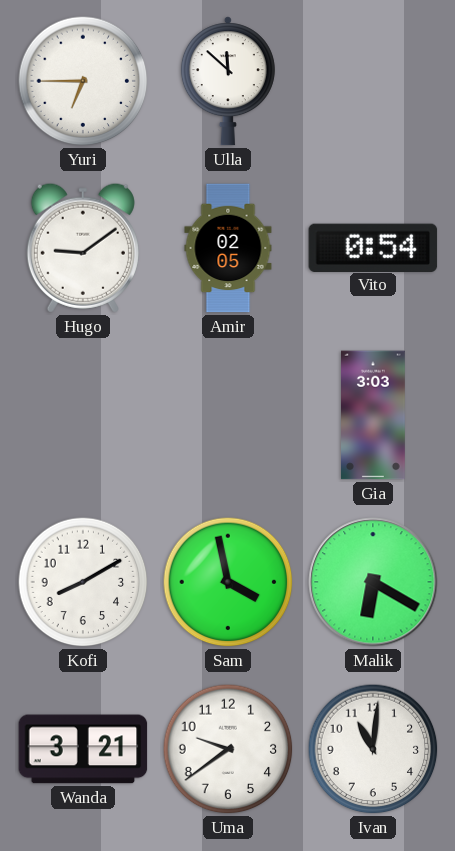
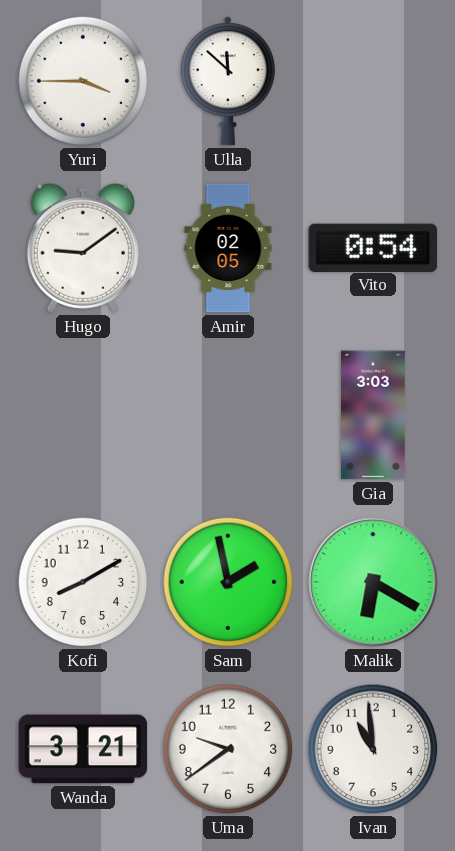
Yuri: 6:45 -> 3:45
Sam: 3:58 -> 1:58
Ivan: 11:01 -> 10:59
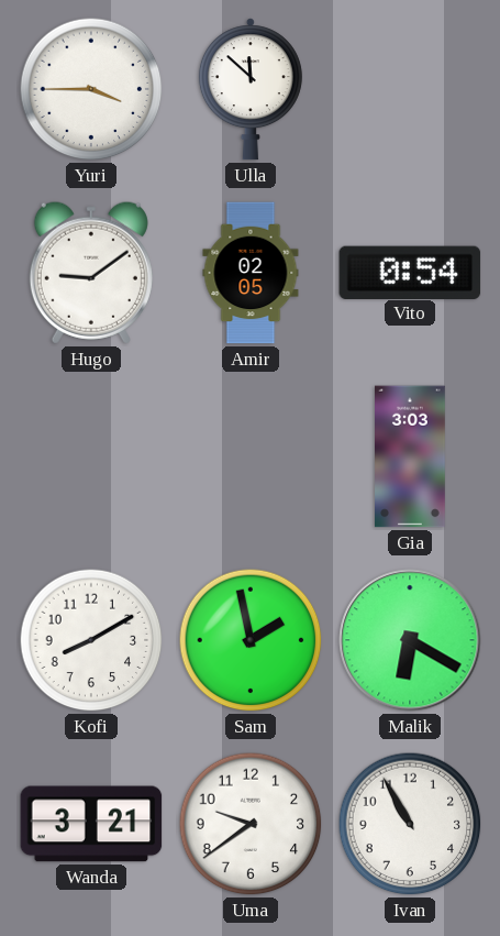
Ivan: 10:59 -> 10:55
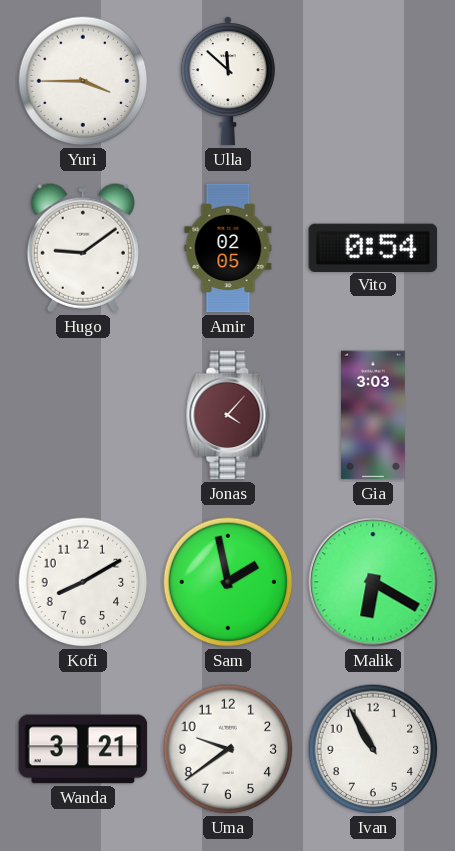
Jonas: none -> 4:07
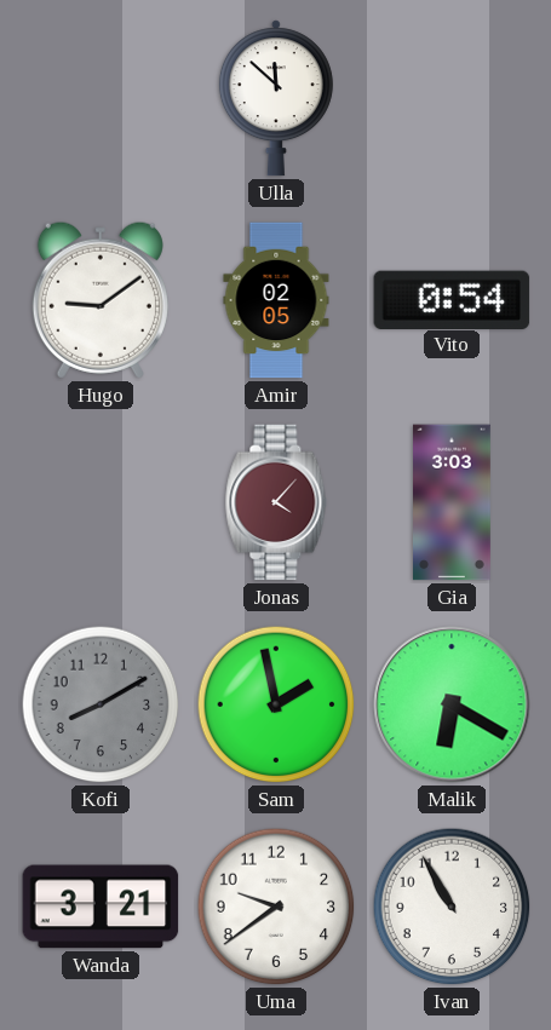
Yuri: 3:45 -> none
Kofi dial: white -> grey
